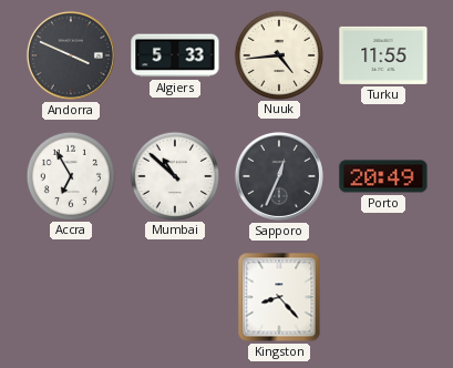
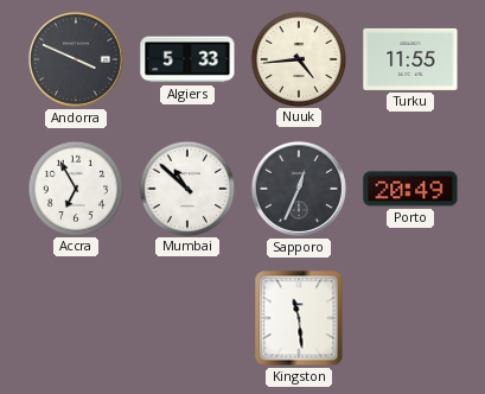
Kingston: 8:23 -> 11:29
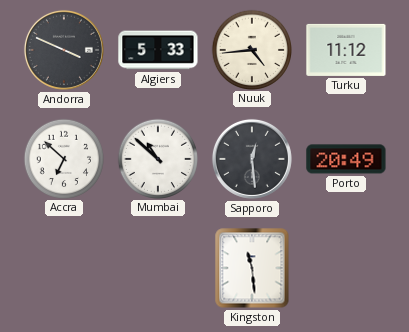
Turku: 11:55 -> 11:12
Accra: 6:55 -> 6:52
Sapporo: 12:34 -> 12:29
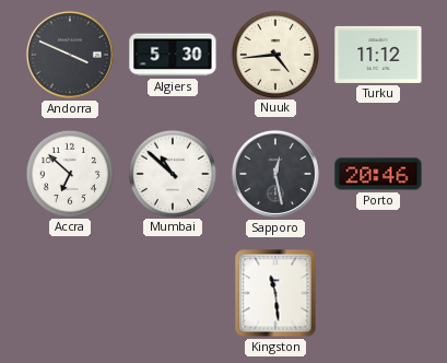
Algiers: 5:33 -> 5:30
Sapporo: 12:29 -> 12:28
Porto: 20:49 -> 20:46
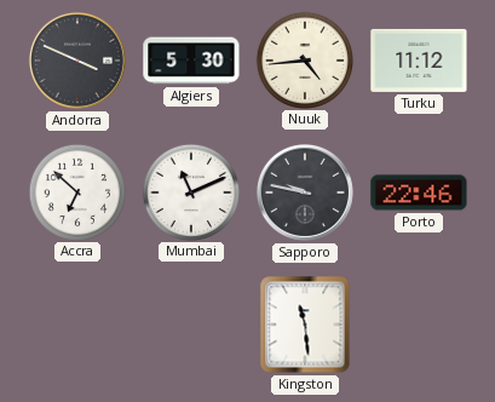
Mumbai: 10:52 -> 11:11
Sapporo: 12:28 -> 9:47
Porto: 20:46 -> 22:46
